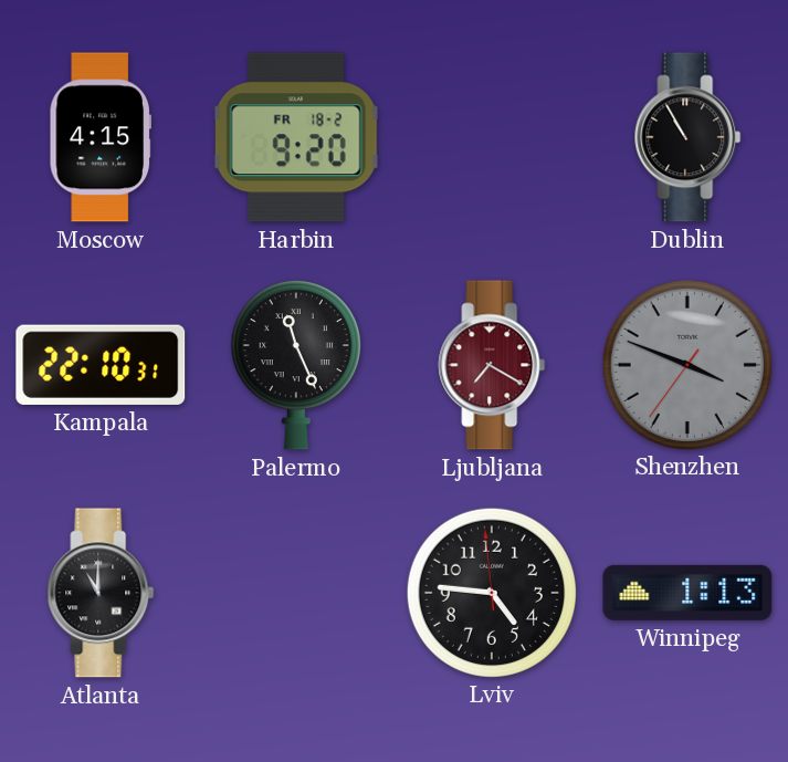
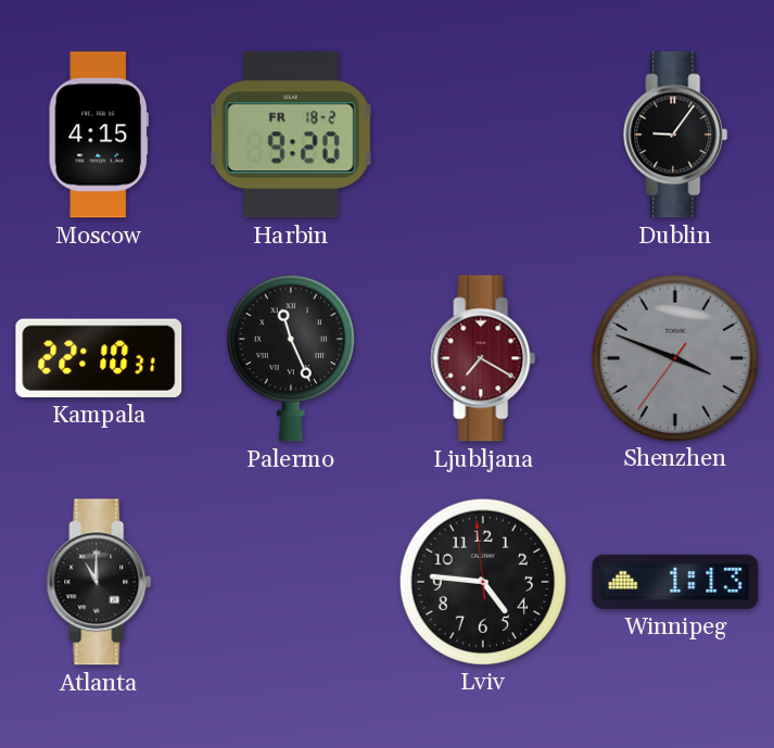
Dublin: 10:55 -> 9:06
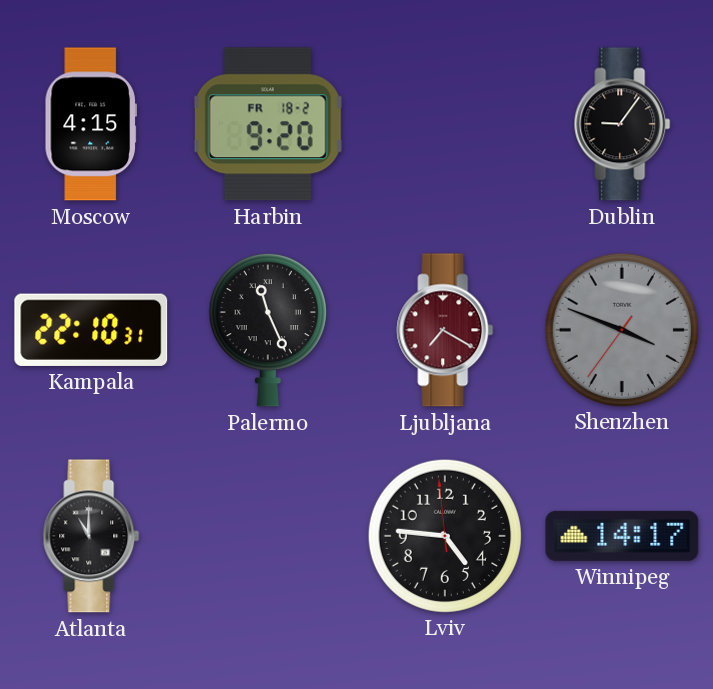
Winnipeg: 1:13 -> 14:17
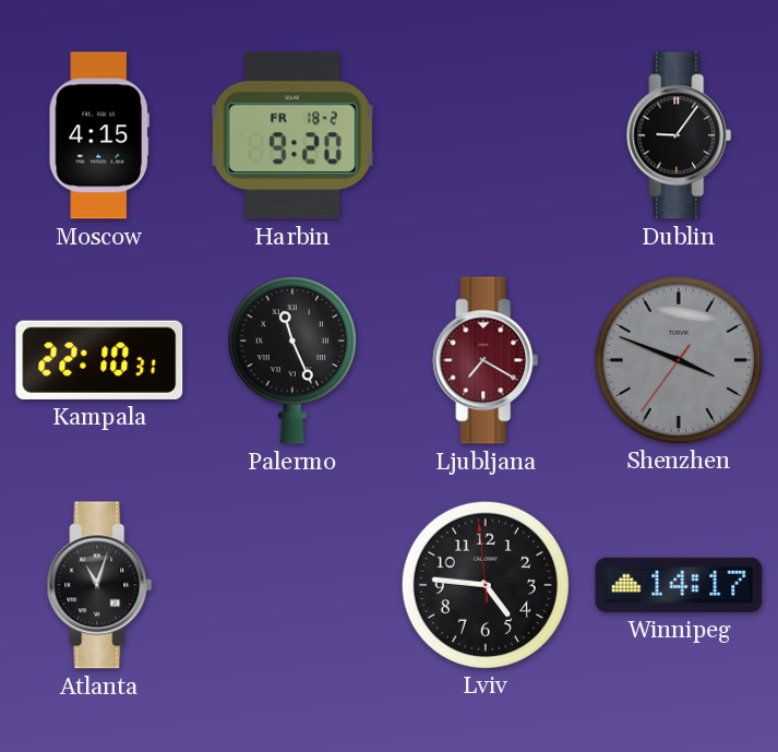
Atlanta: 11:00 -> 11:03
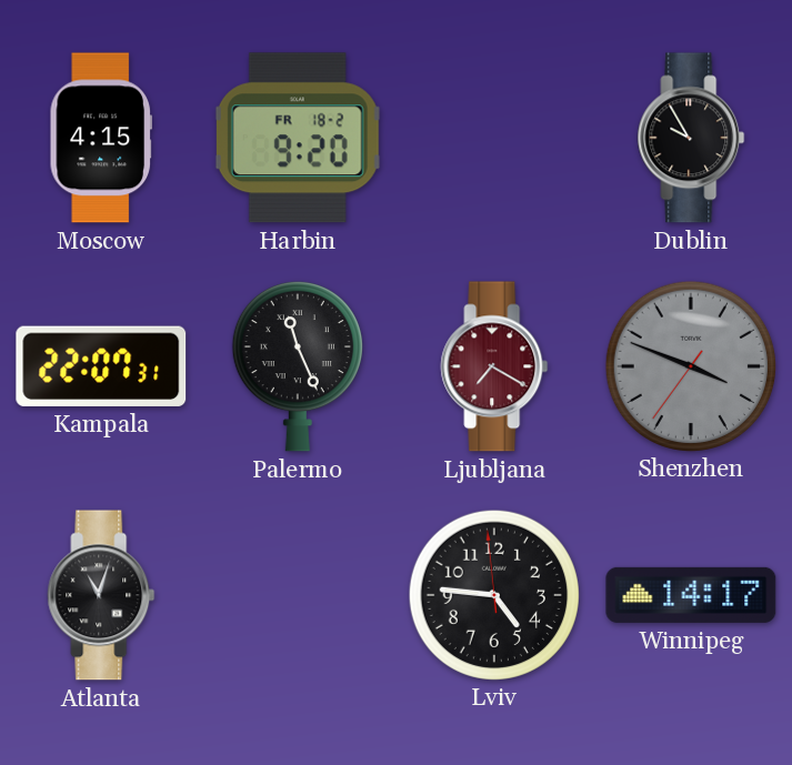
Dublin: 9:06 -> 9:55
Kampala: 22:10 -> 22:07
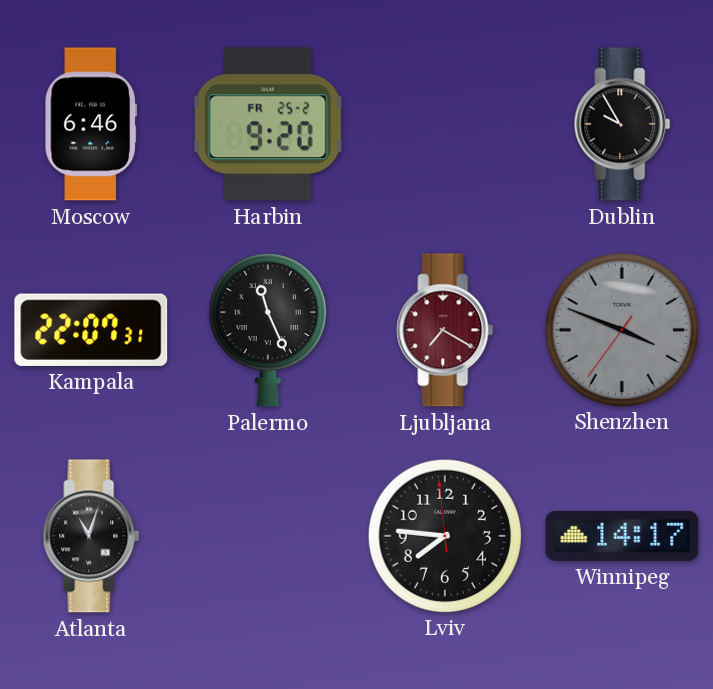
Moscow: 4:15 -> 6:46
Harbin date: FR 18-2 -> FR 25-2
Lviv: 4:45 -> 7:45
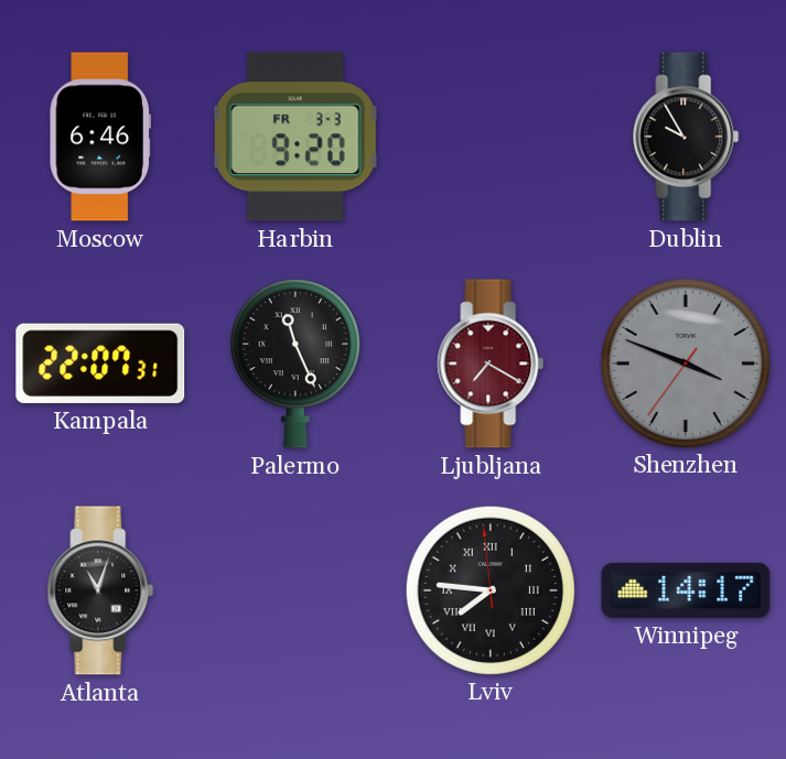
Harbin date: FR 25-2 -> FR 3-3
Lviv numerals: Arabic -> Roman
